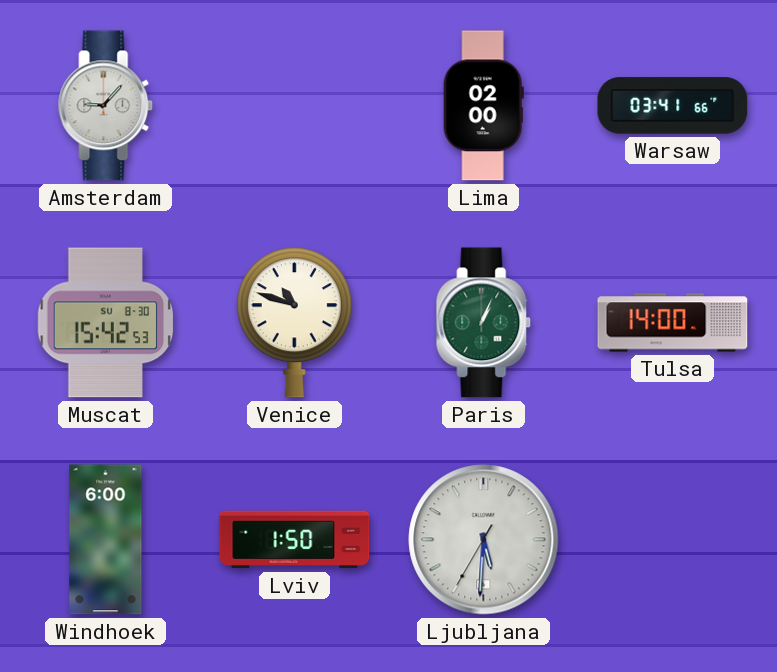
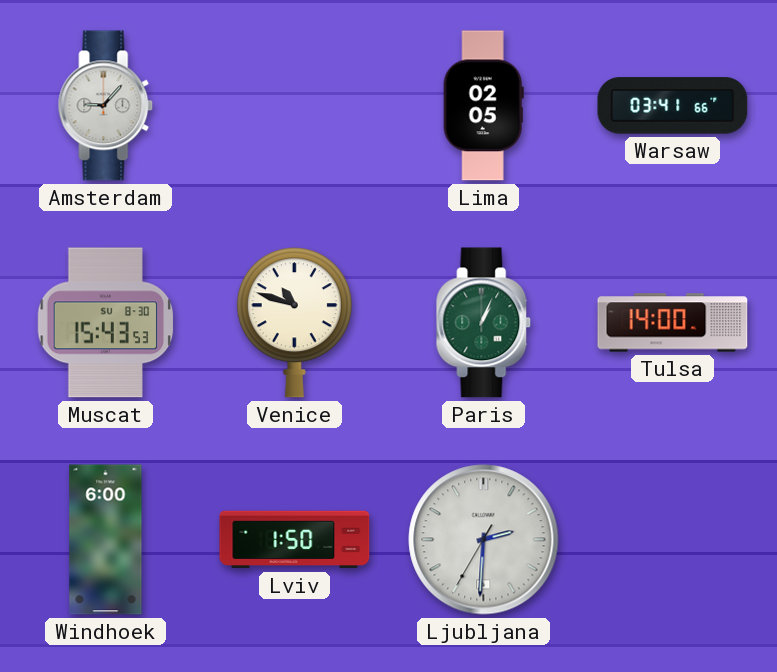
Lima: 02:00 -> 02:05
Muscat: 15:42 -> 15:43
Ljubljana: 5:30 -> 2:30
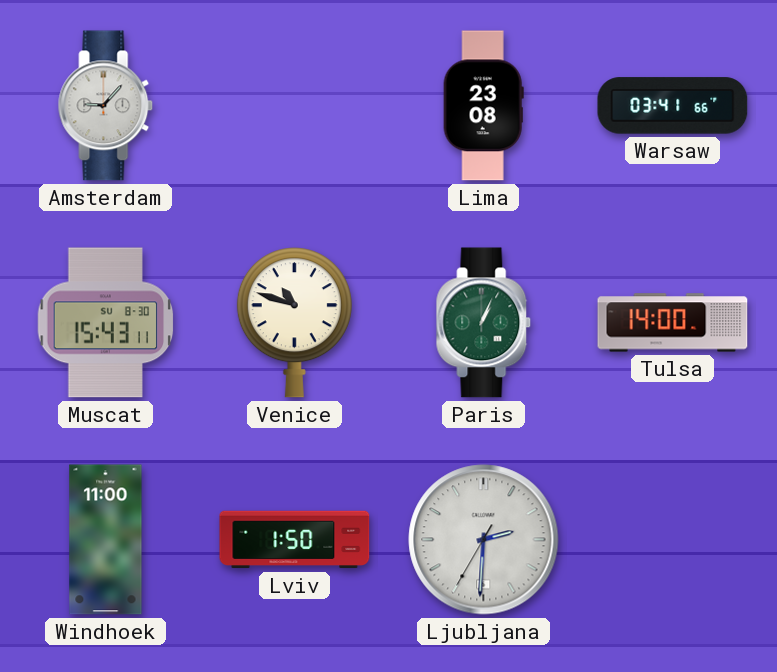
Lima: 02:05 -> 23:08
Muscat: 15:43:53 -> 15:43:11
Windhoek: 6:00 -> 11:00
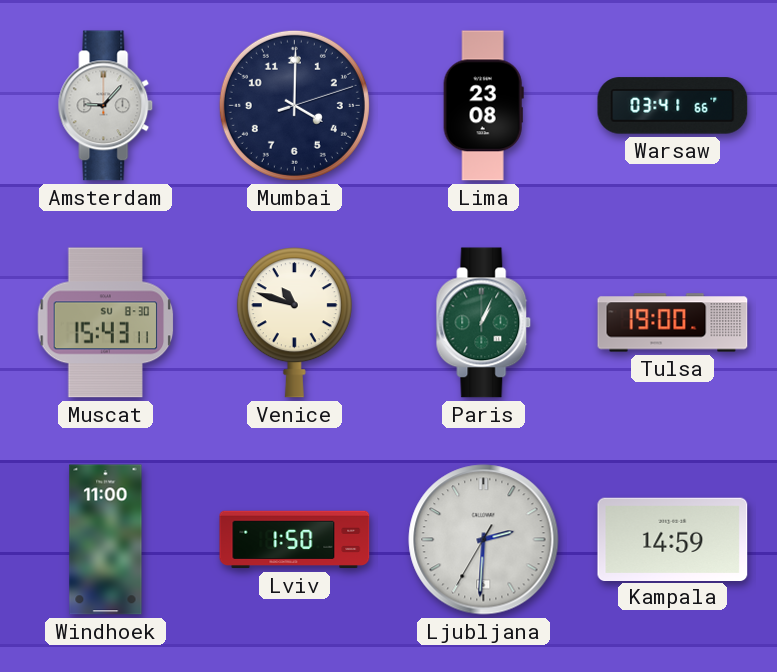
Mumbai: none -> 4:00
Tulsa: 14:00 -> 19:00
Kampala: none -> 14:59
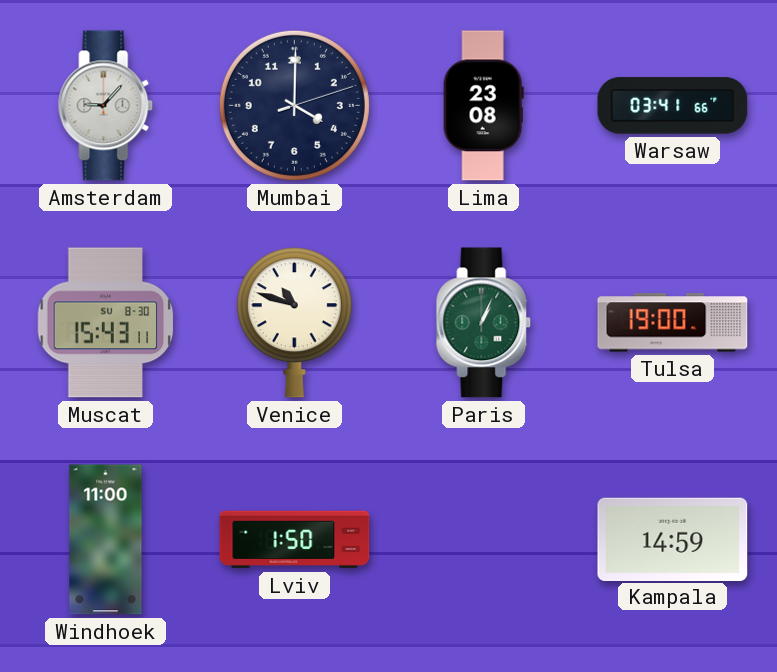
Ljubljana: 2:30 -> none
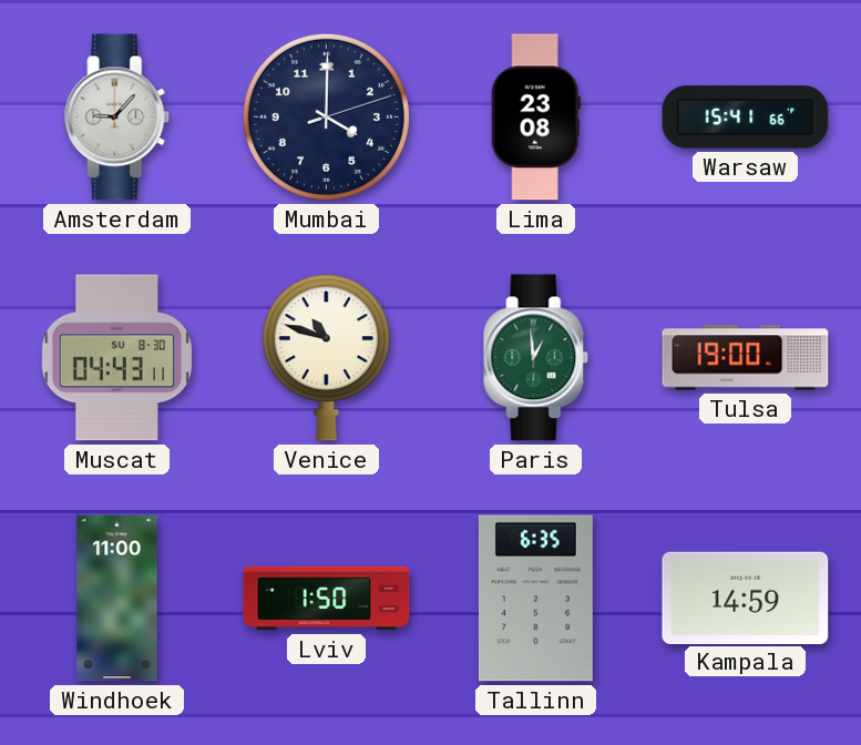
Warsaw: 03:41 -> 15:41
Muscat: 15:43 -> 04:43
Paris: 1:04 -> 12:59
Tallinn: none -> 6:35
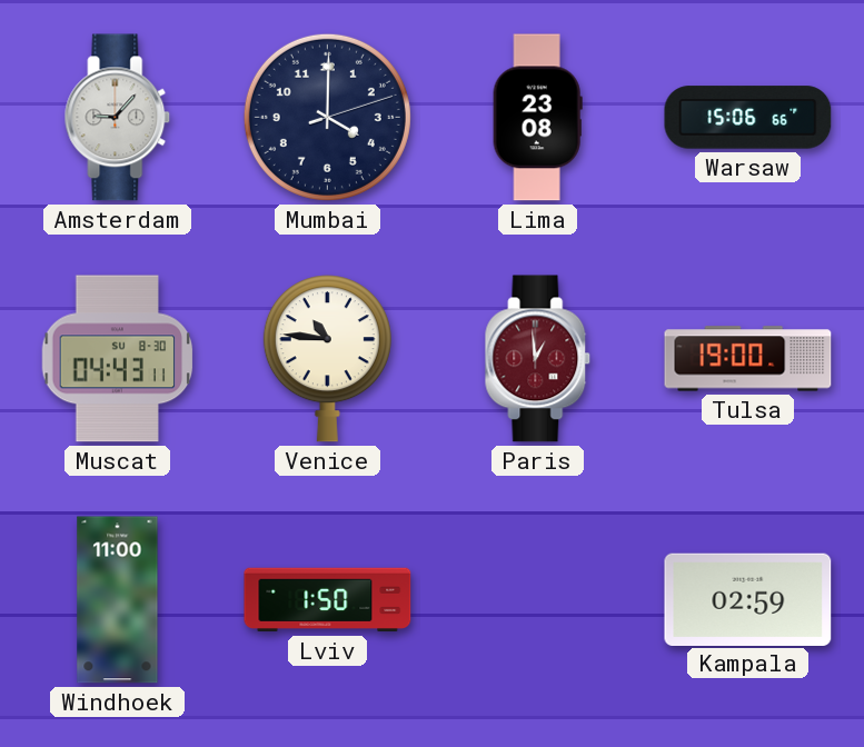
Warsaw: 15:41 -> 15:06
Venice: 10:48 -> 10:46
Paris dial: green -> burgundy
Tallinn: 6:35 -> none
Kampala: 14:59 -> 02:59
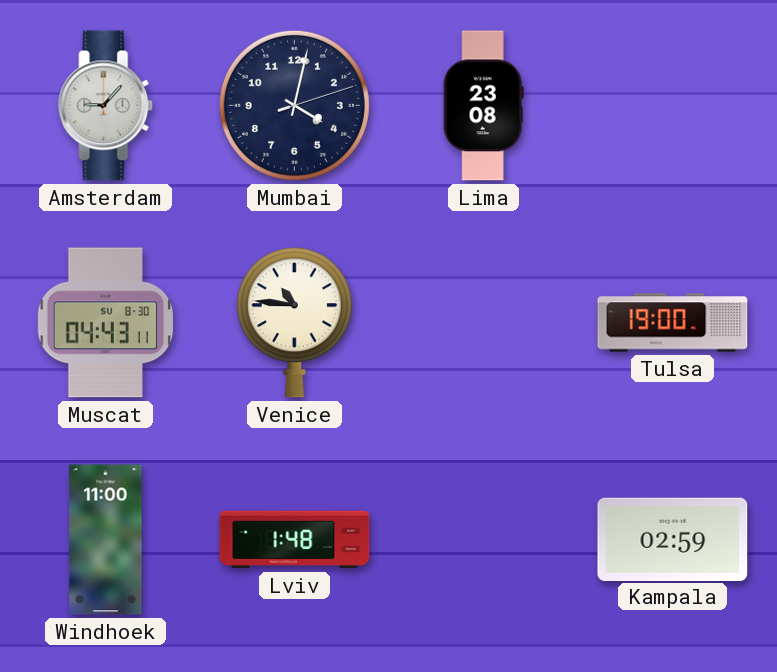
Mumbai: 4:00 -> 4:02
Warsaw: 15:06 -> none
Paris: 12:59 -> none
Lviv: 1:50 -> 1:48
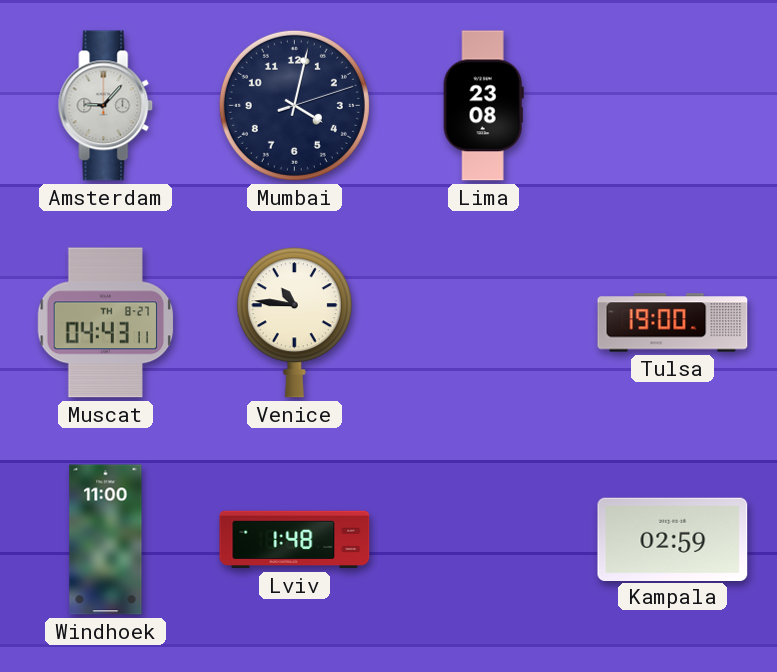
Muscat date: SU 8-30 -> TH 8-27
